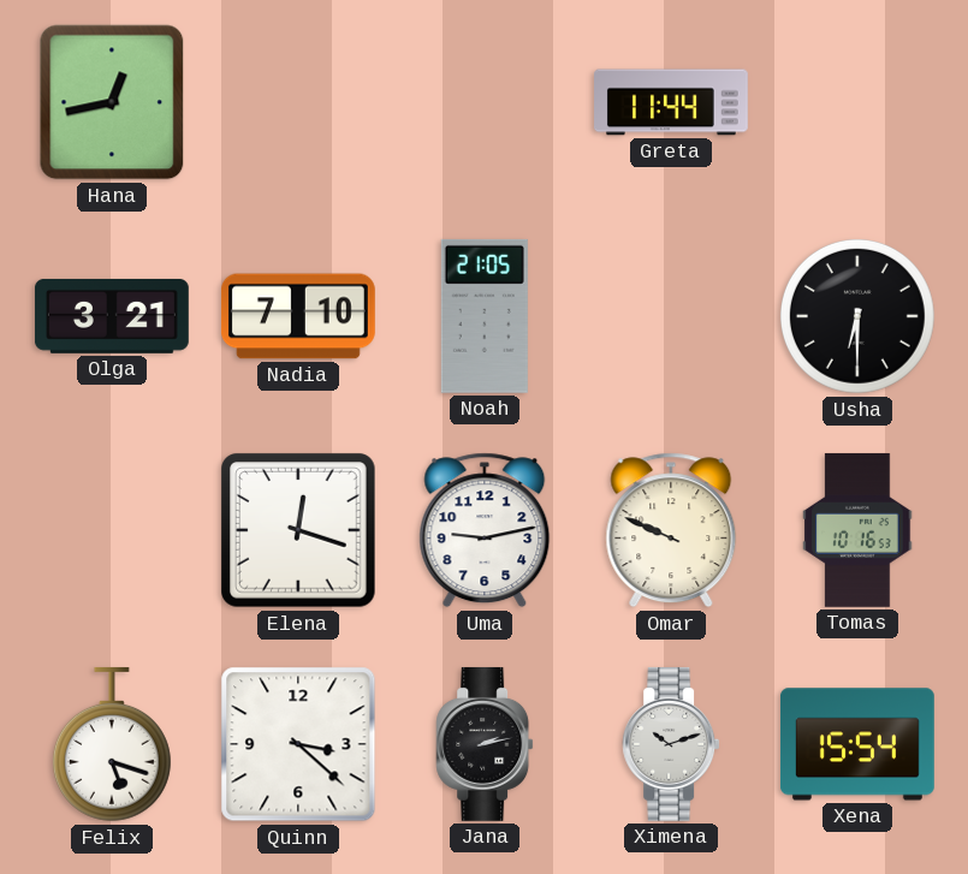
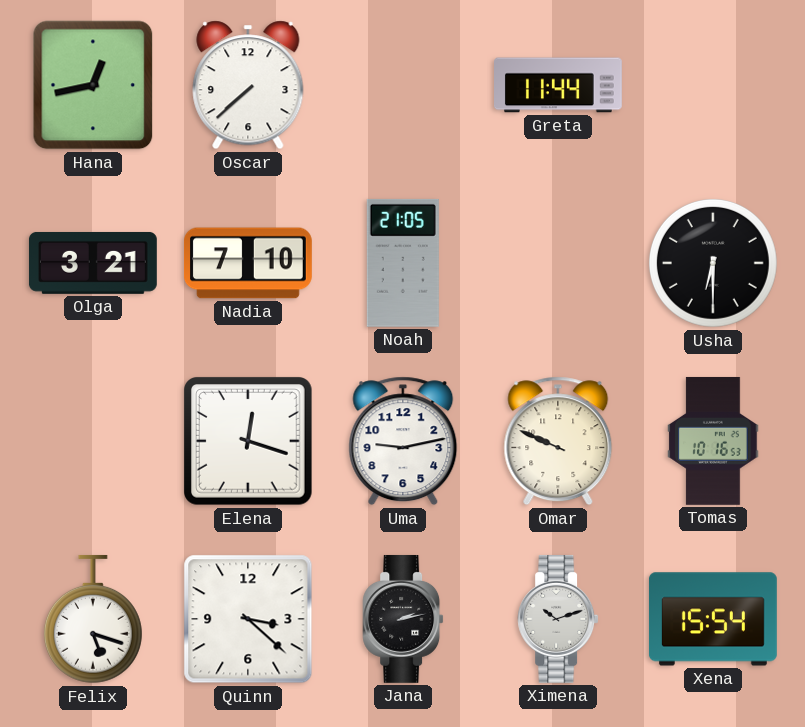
Oscar: none -> 7:38
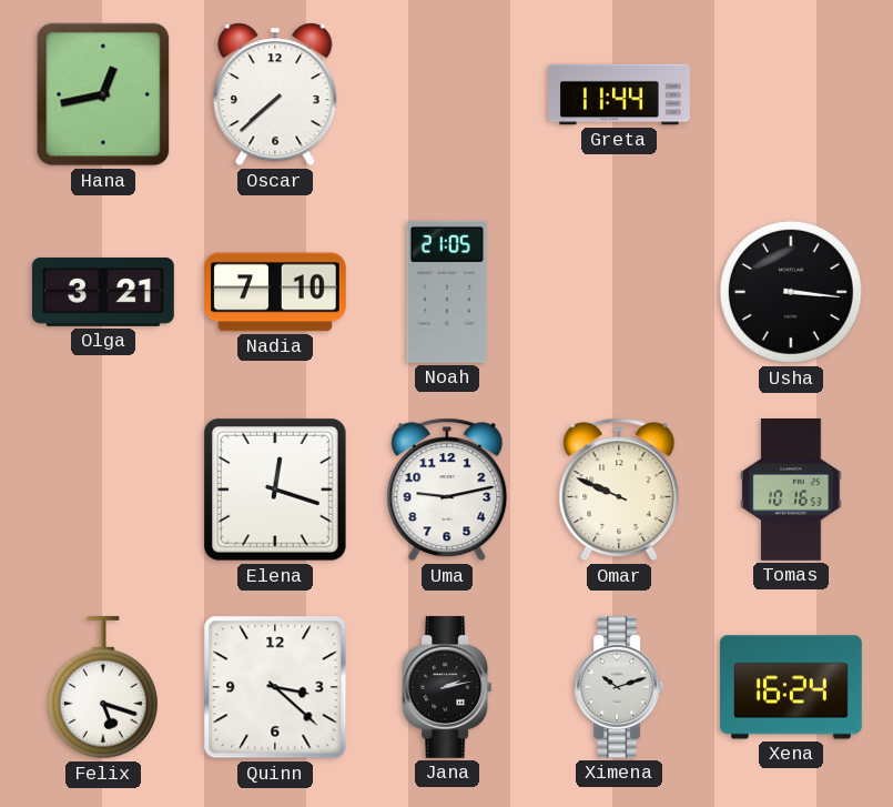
Usha: 6:30 -> 3:16
Xena: 15:54 -> 16:24
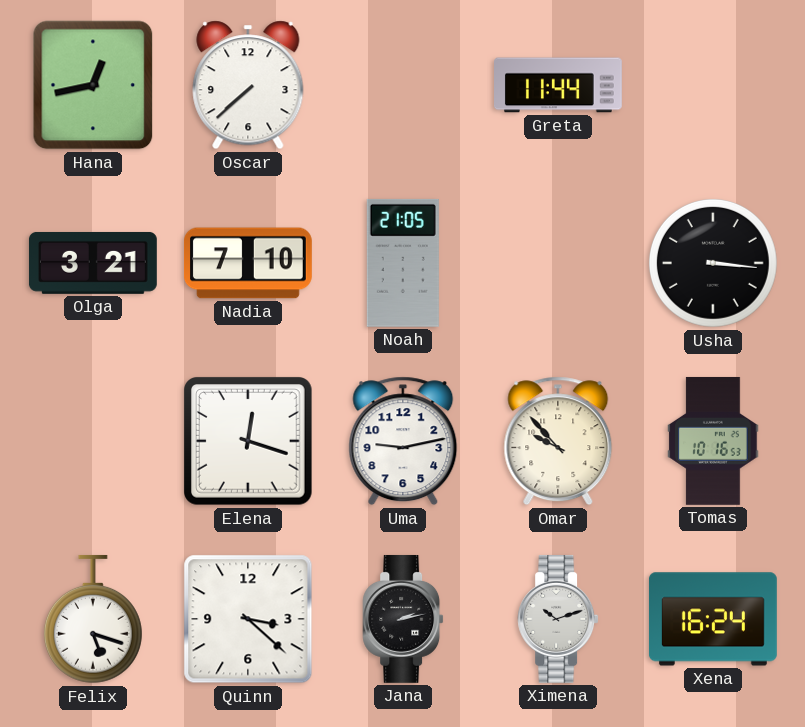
Omar: 9:49 -> 9:53
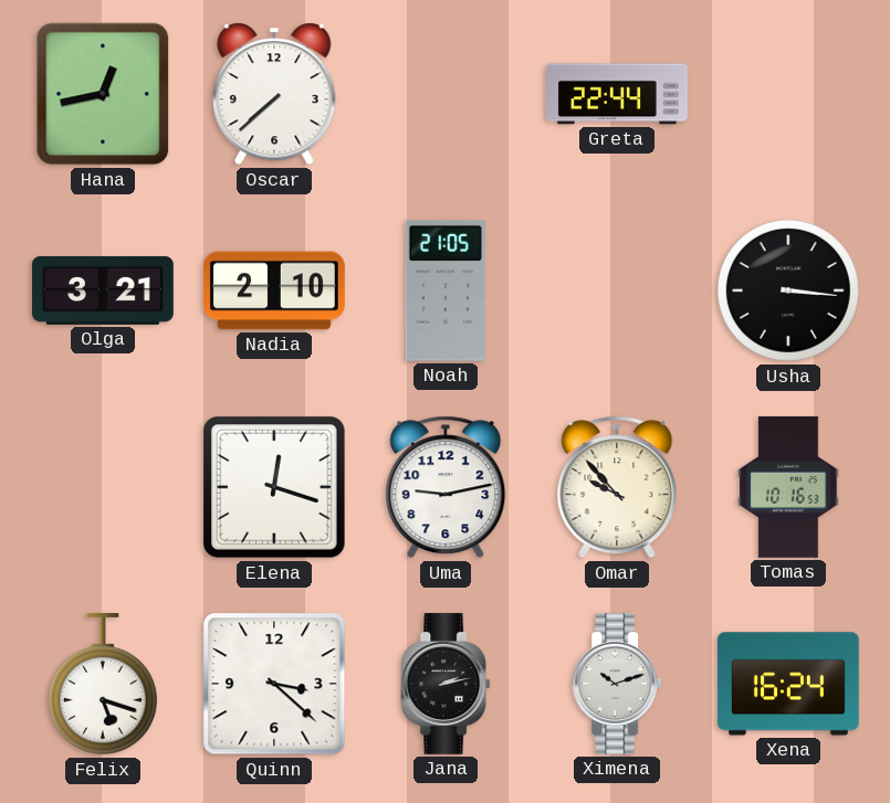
Greta: 11:44 -> 22:44
Nadia: 7:10 -> 2:10
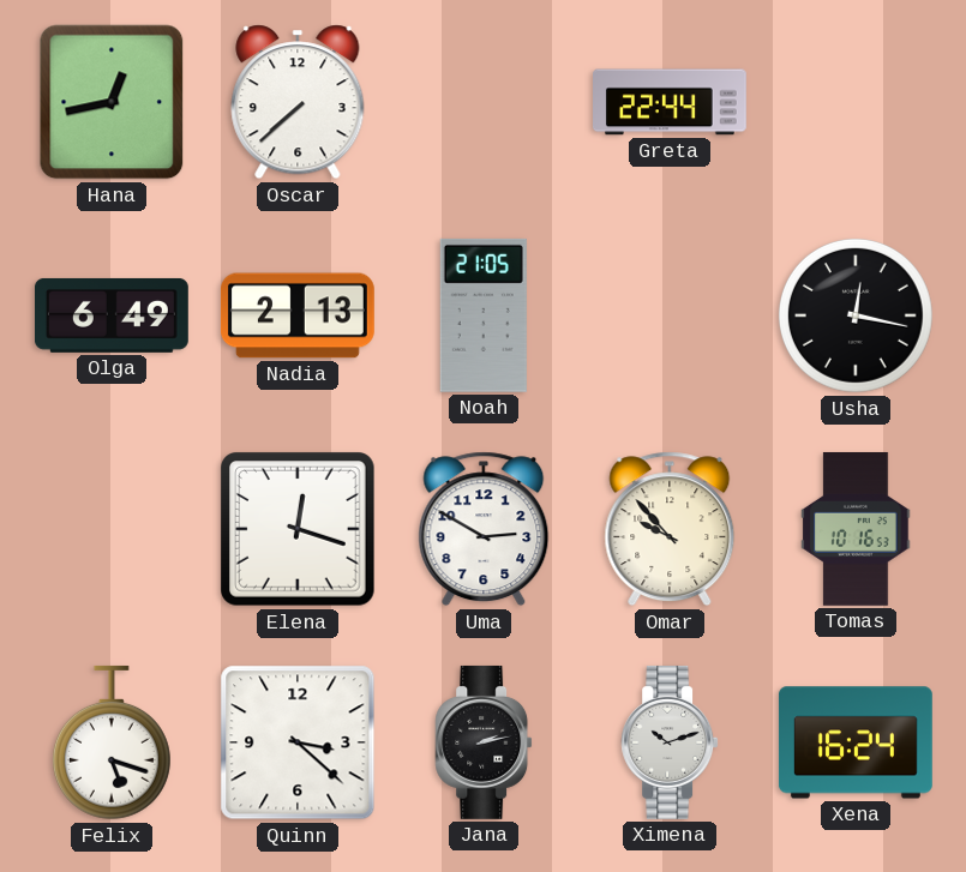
Olga: 3:21 -> 6:49
Nadia: 2:10 -> 2:13
Usha: 3:16 -> 12:17
Uma: 9:13 -> 2:50
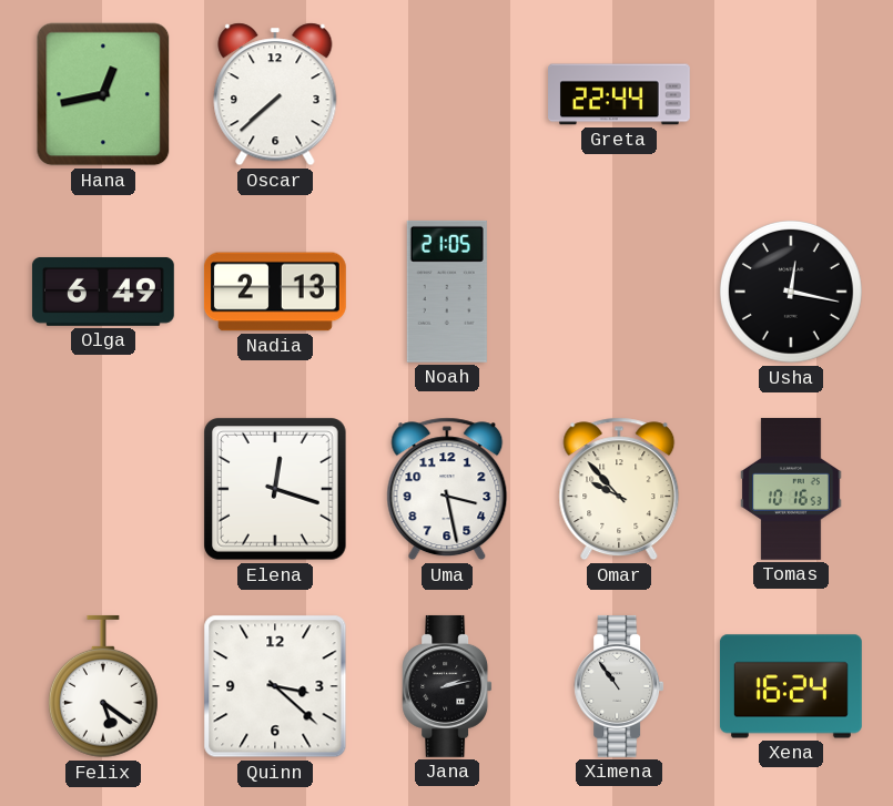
Uma: 2:50 -> 3:28
Felix: 5:18 -> 5:21
Ximena: 10:12 -> 10:54
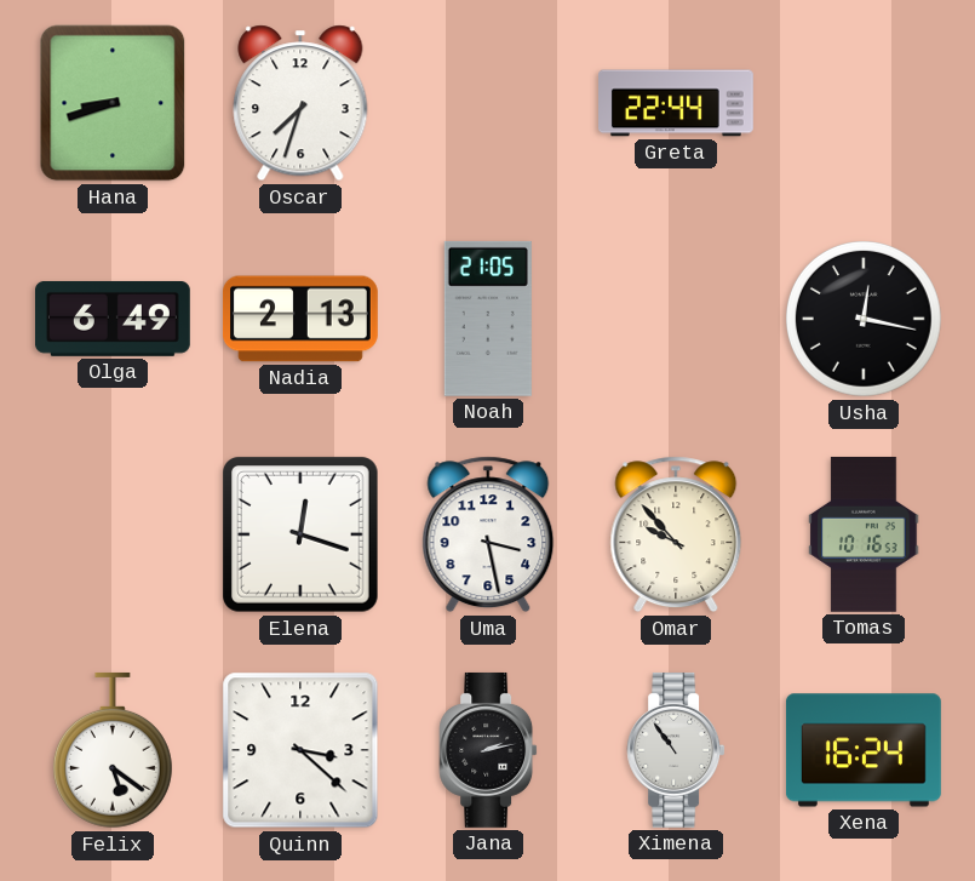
Hana: 12:43 -> 8:42
Oscar: 7:38 -> 7:33
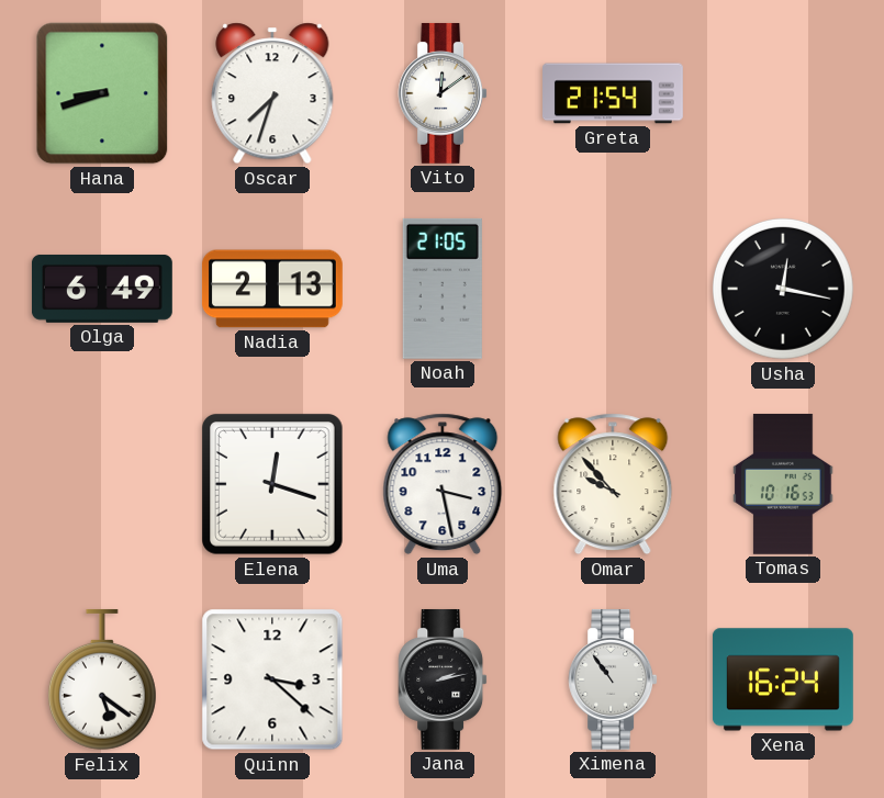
Vito: none -> 12:09
Greta: 22:44 -> 21:54
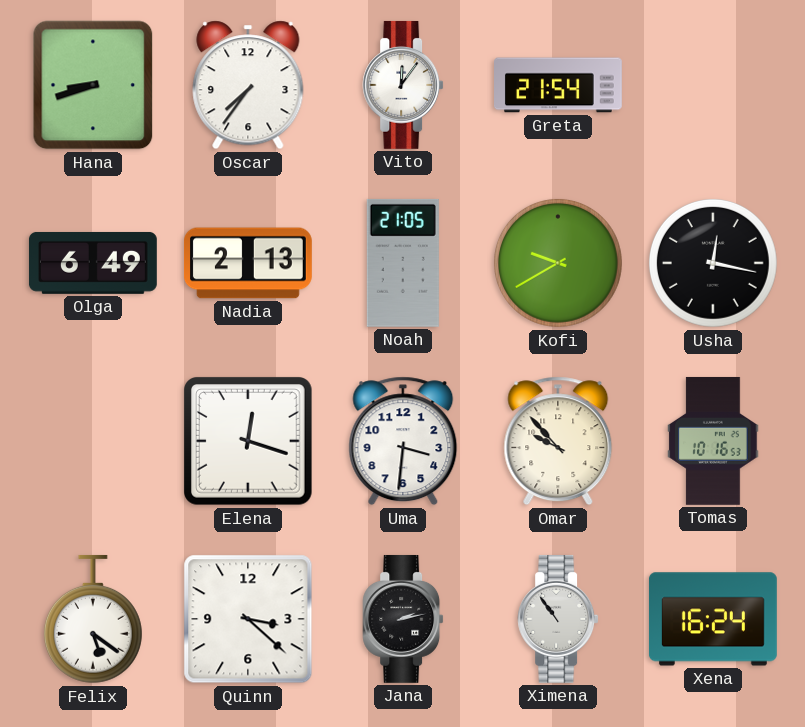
Oscar: 7:33 -> 7:36
Vito: 12:09 -> 12:06
Kofi: none -> 9:40
Uma: 3:28 -> 3:31
